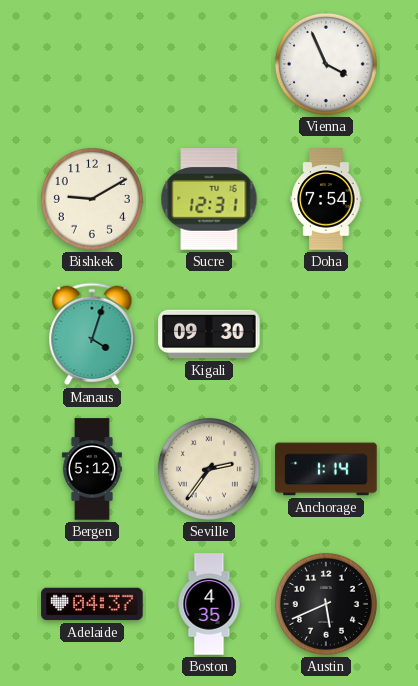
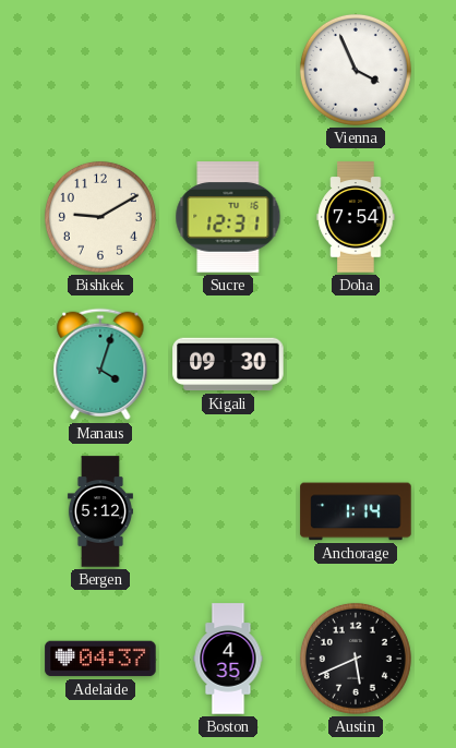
Seville: 2:36 -> none
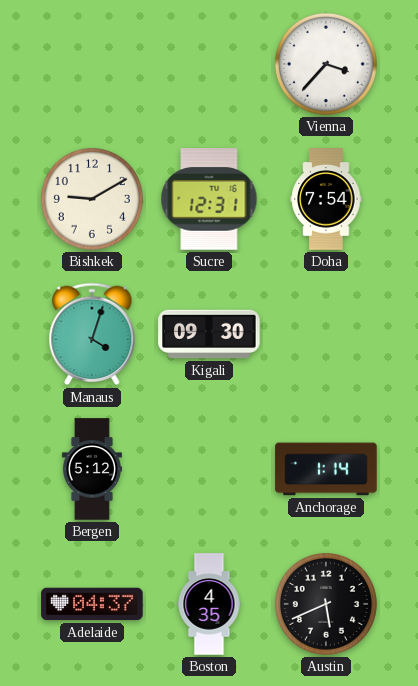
Vienna: 3:56 -> 3:37
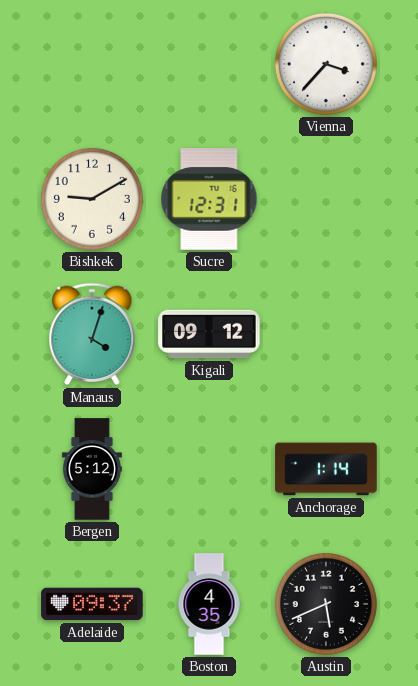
Doha: 7:54 -> none
Kigali: 09:30 -> 09:12
Adelaide: 04:37 -> 09:37
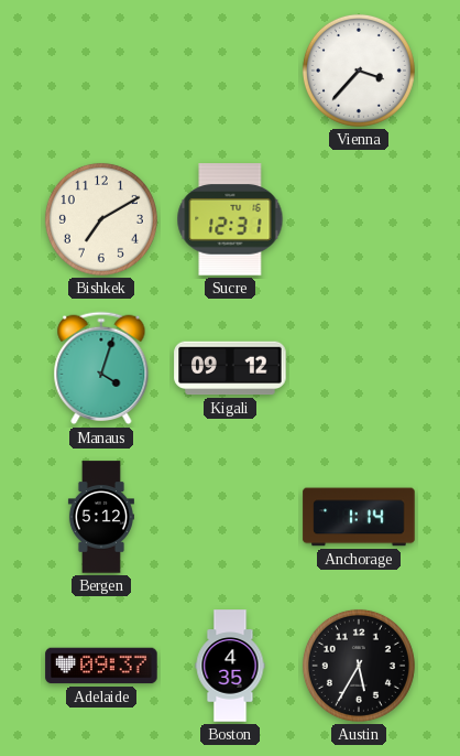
Bishkek: 9:10 -> 7:10
Austin: 5:41 -> 5:35
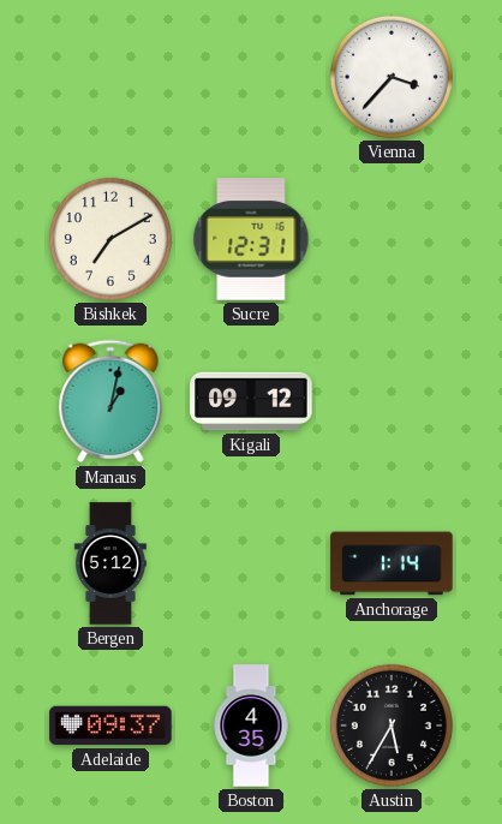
Manaus: 4:03 -> 1:02
